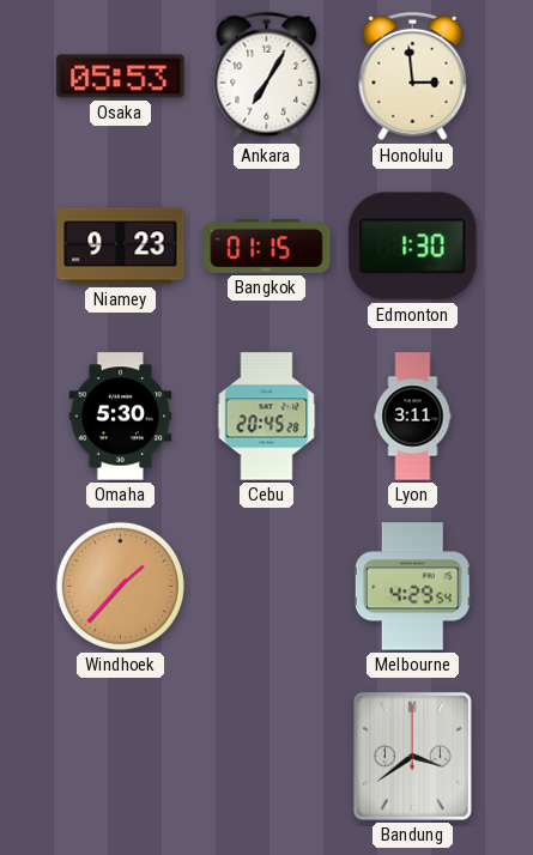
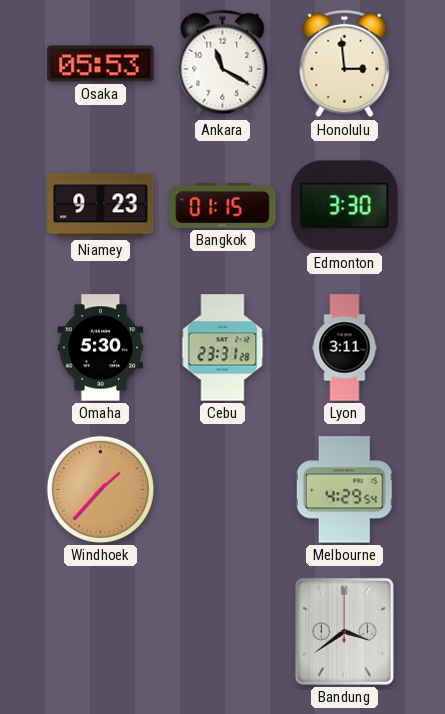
Ankara: 7:05 -> 11:20
Edmonton: 1:30 -> 3:30
Cebu: 20:45 -> 23:31
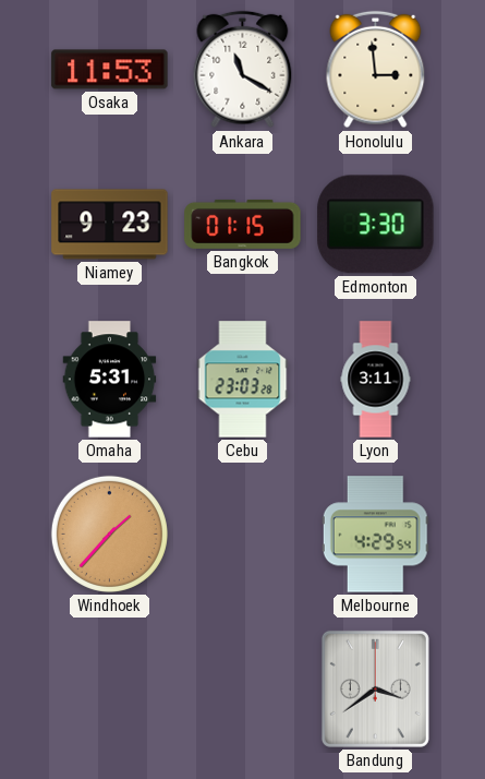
Osaka: 05:53 -> 11:53
Omaha: 5:30 -> 5:31
Cebu: 23:31 -> 23:03
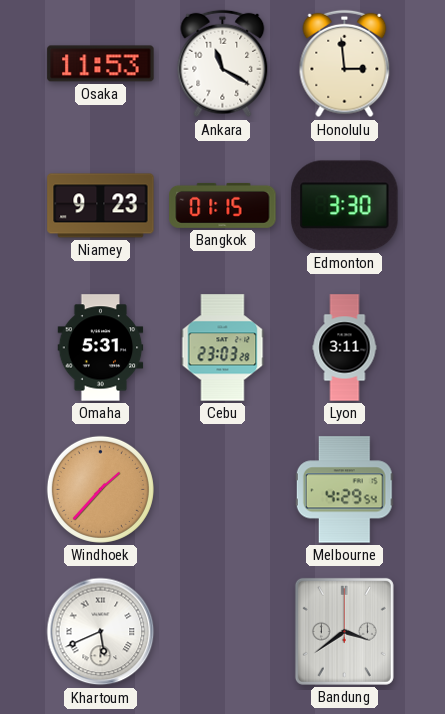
Khartoum: none -> 5:41
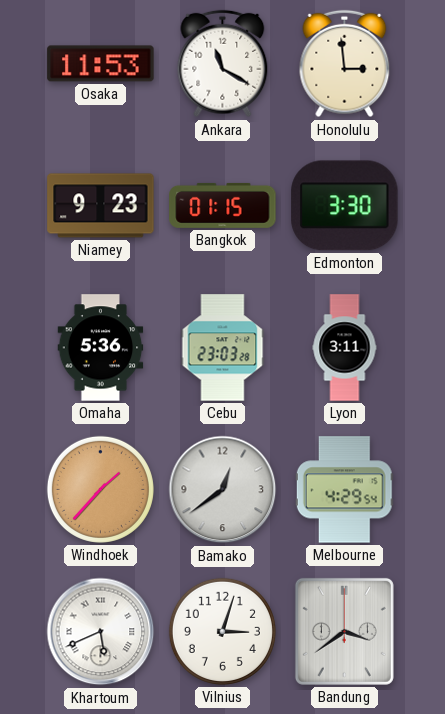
Omaha: 5:31 -> 5:36
Bamako: none -> 12:39
Vilnius: none -> 3:03
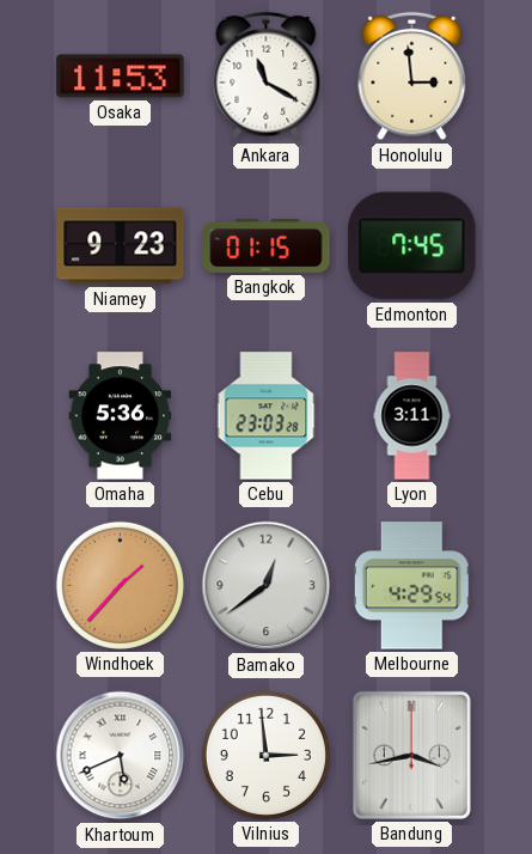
Edmonton: 3:30 -> 7:45
Vilnius: 3:03 -> 2:59
Bandung: 3:39 -> 3:43
